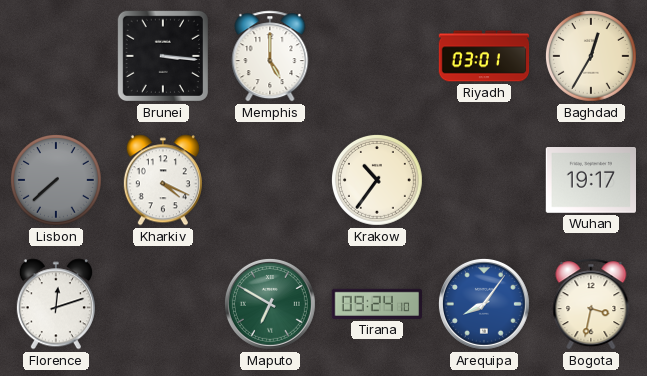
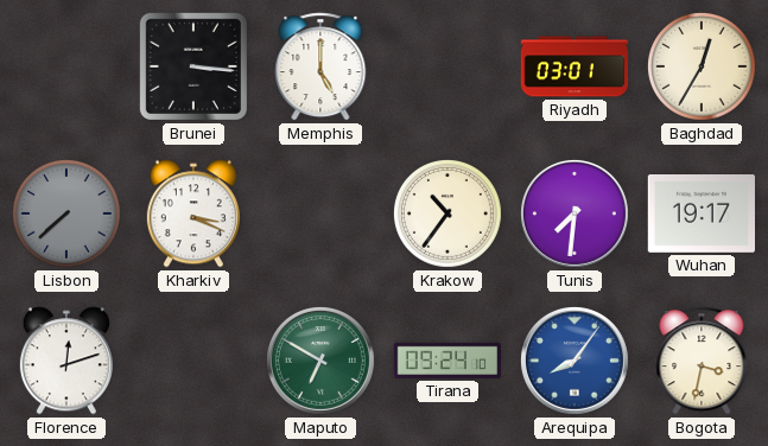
Kharkiv: 4:19 -> 3:19
Tunis: none -> 7:31
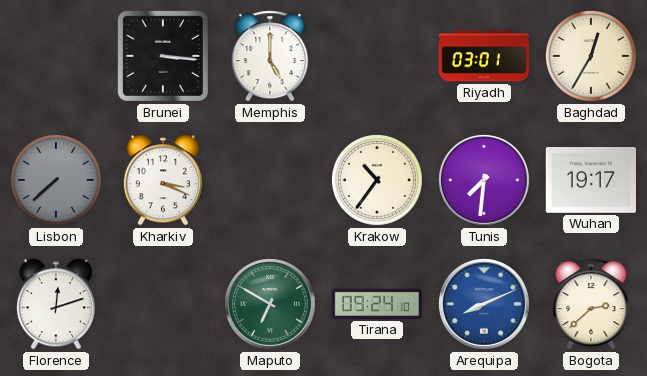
Arequipa: 8:06 -> 8:11
Bogota: 3:32 -> 2:38
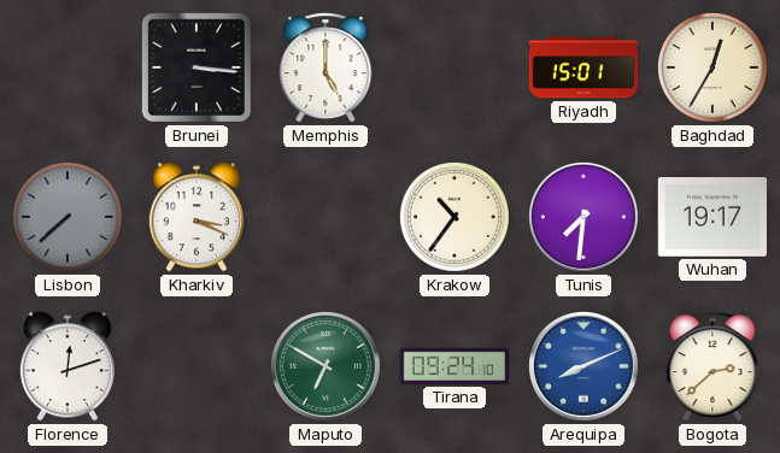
Riyadh: 03:01 -> 15:01
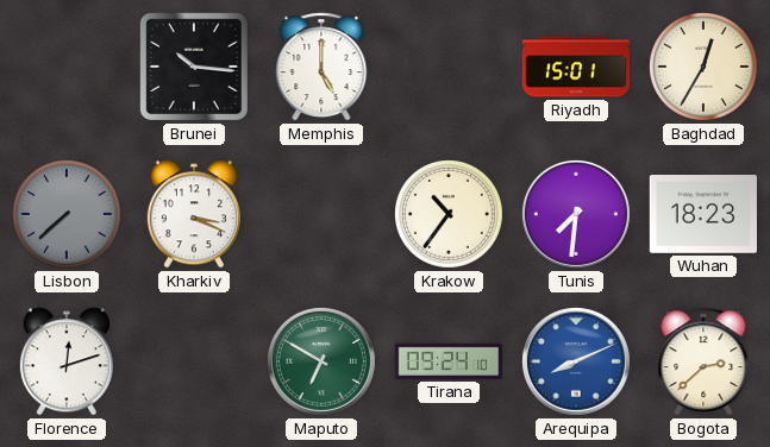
Brunei: 3:16 -> 10:16
Wuhan: 19:17 -> 18:23
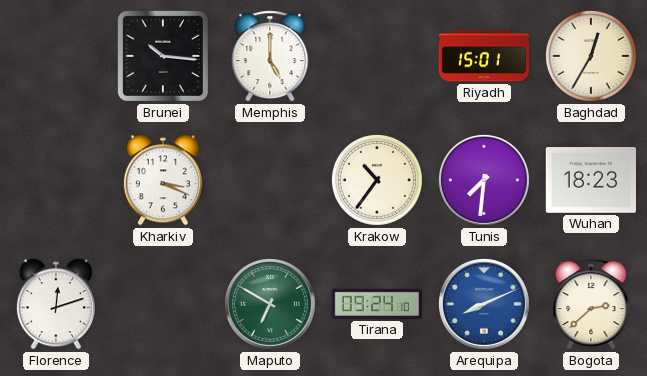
Lisbon: 7:38 -> none
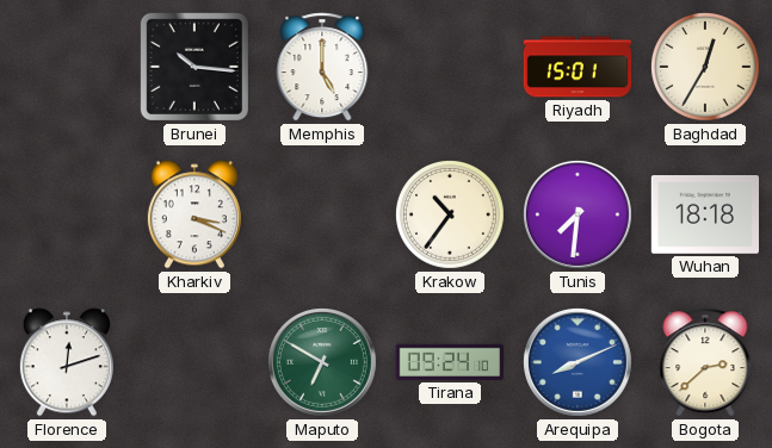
Wuhan: 18:23 -> 18:18
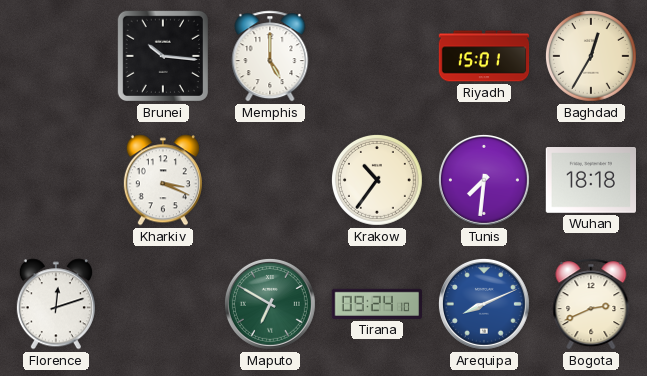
Bogota: 2:38 -> 2:41
